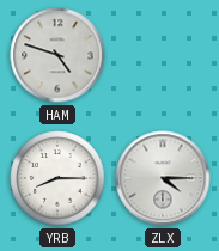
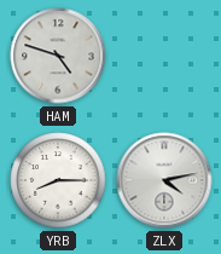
ZLX: 4:15 -> 4:13
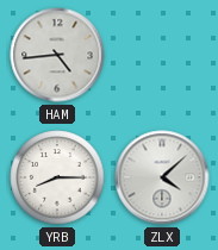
HAM: 4:48 -> 4:44
ZLX: 4:13 -> 4:08
